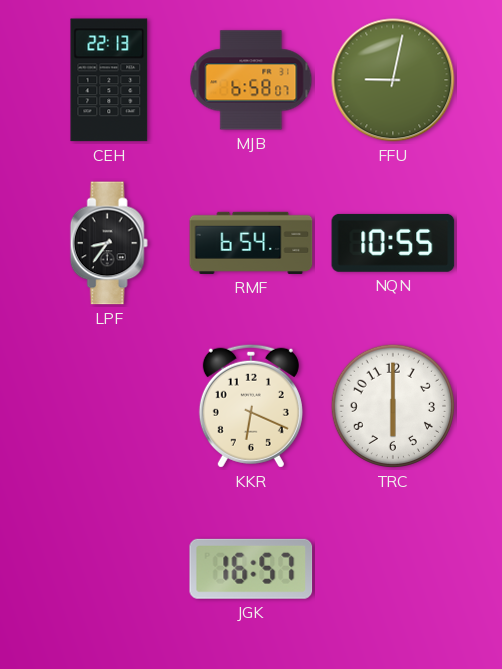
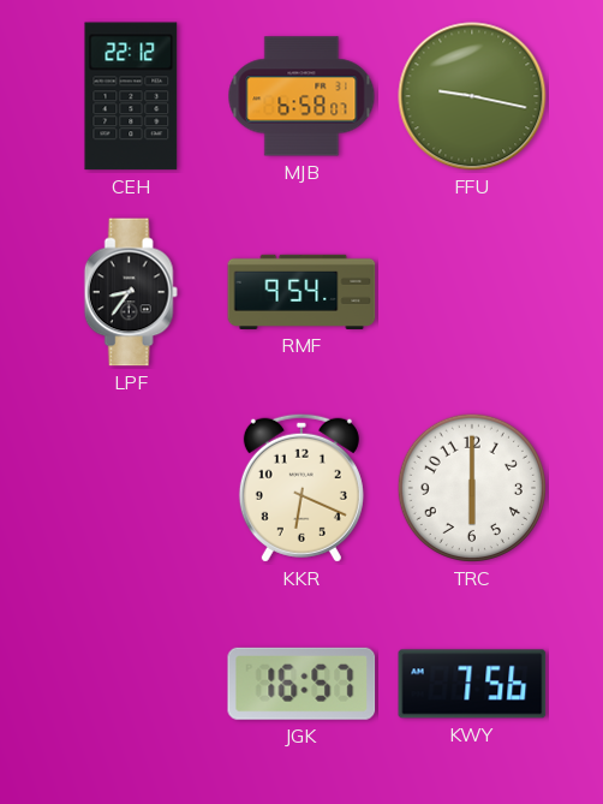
CEH: 22:13 -> 22:12
FFU: 9:02 -> 9:17
RMF: 6:54 -> 9:54
NQN: 10:55 -> none
KWY: none -> 7:56
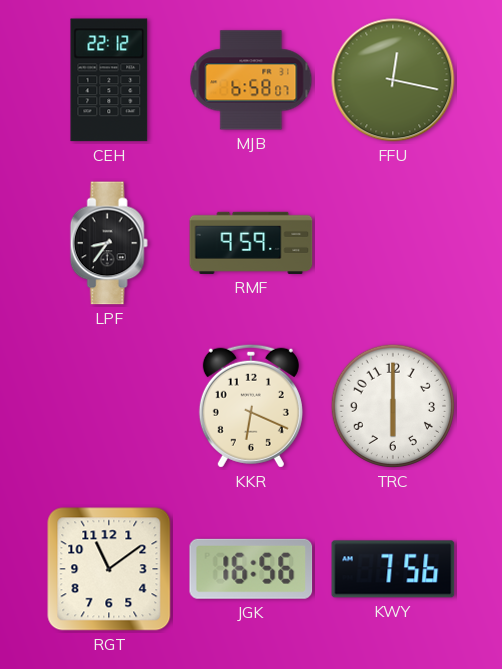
FFU: 9:17 -> 12:17
RMF: 9:54 -> 9:59
RGT: none -> 11:09
JGK: 16:57 -> 16:56
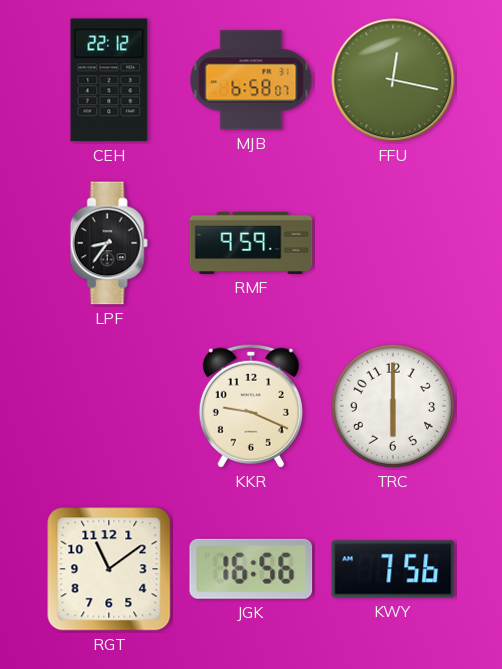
KKR: 6:19 -> 9:19
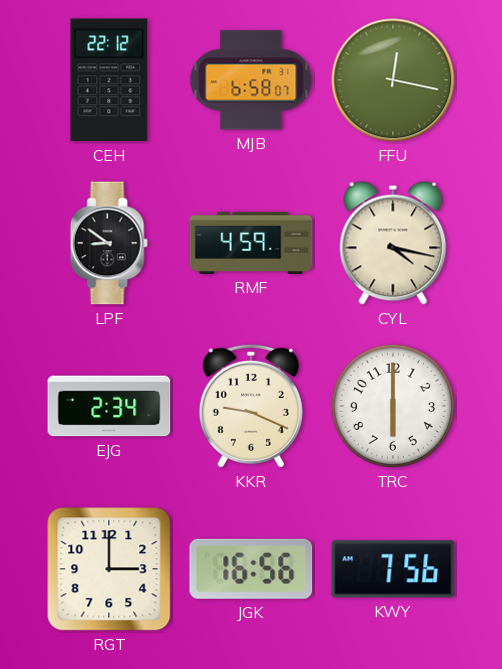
LPF: 8:36 -> 8:51
RMF: 9:59 -> 4:59
CYL: none -> 4:17
EJG: none -> 2:34
RGT: 11:09 -> 3:00
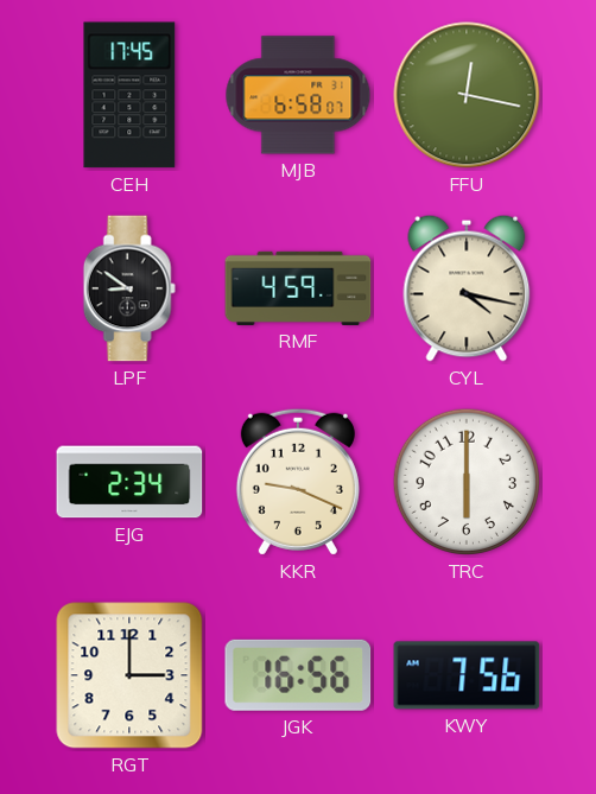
CEH: 22:12 -> 17:45
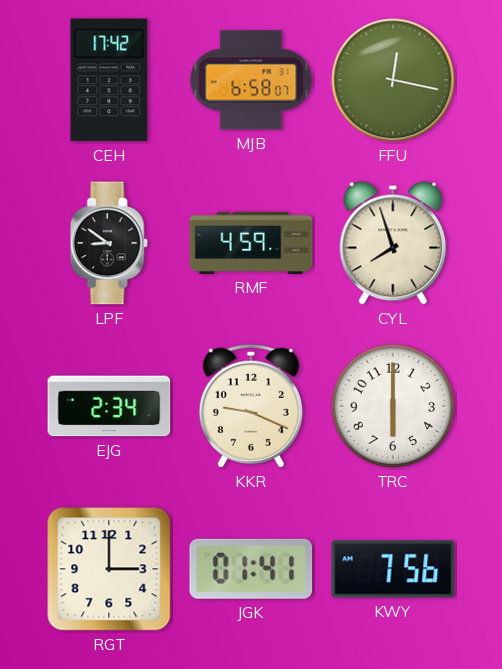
CEH: 17:45 -> 17:42
CYL: 4:17 -> 7:57
JGK: 16:56 -> 01:41
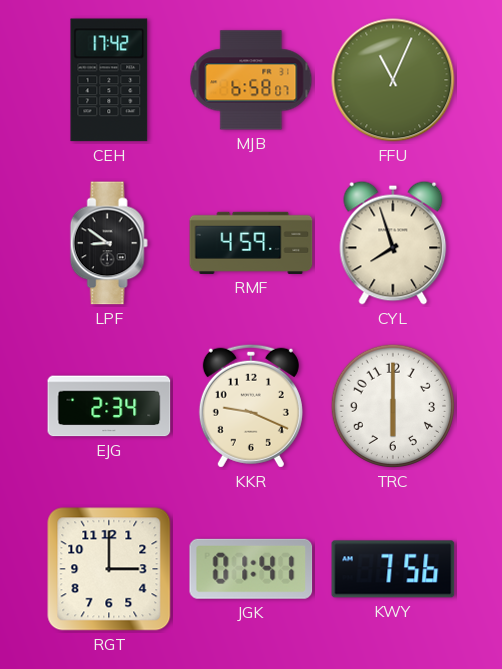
FFU: 12:17 -> 11:04
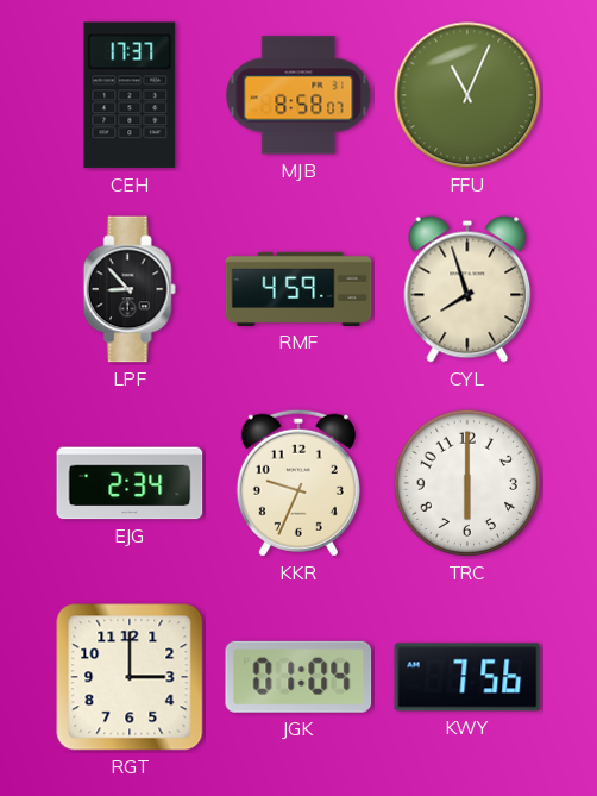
CEH: 17:42 -> 17:37
MJB: 6:58 -> 8:58
LPF: 8:51 -> 8:53
KKR: 9:19 -> 9:34
JGK: 01:41 -> 01:04
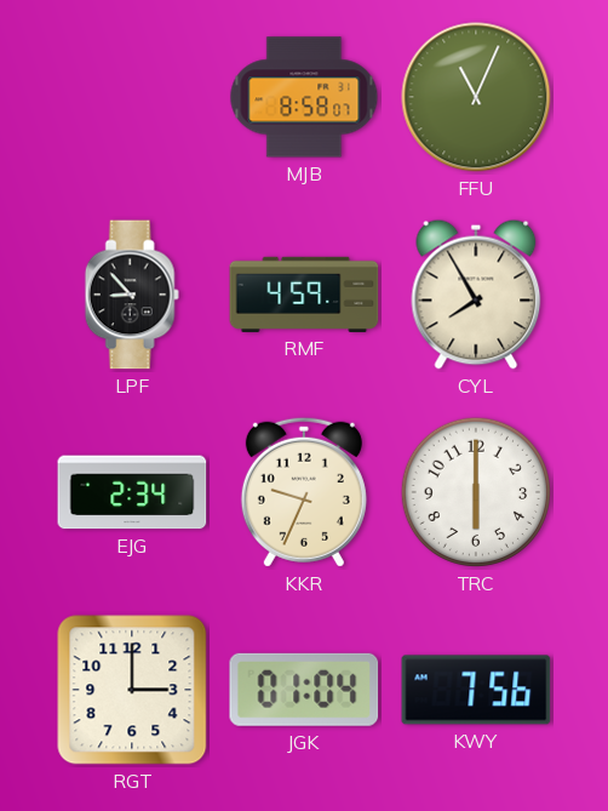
CEH: 17:37 -> none
CYL: 7:57 -> 7:55
